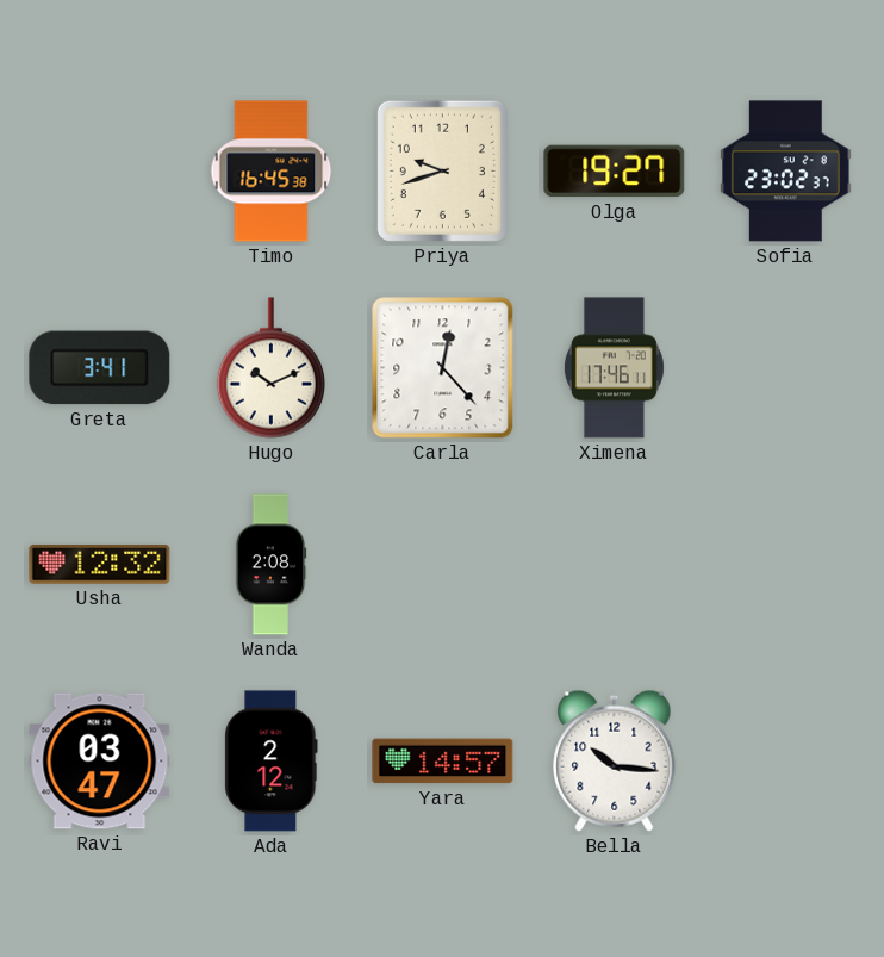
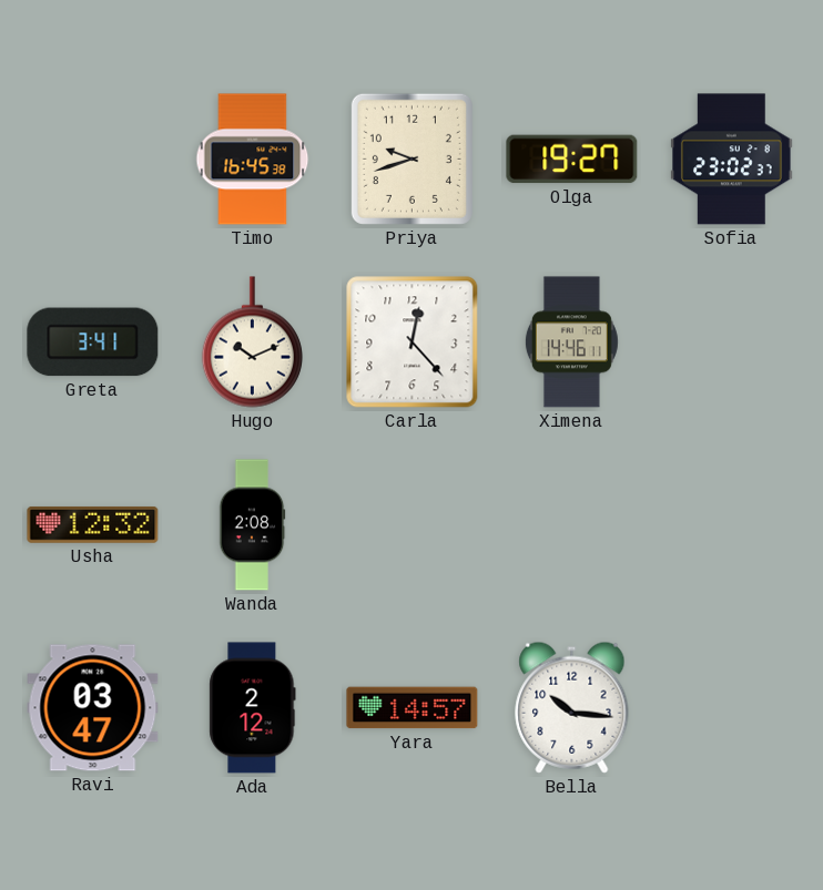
Ximena: 17:46 -> 14:46
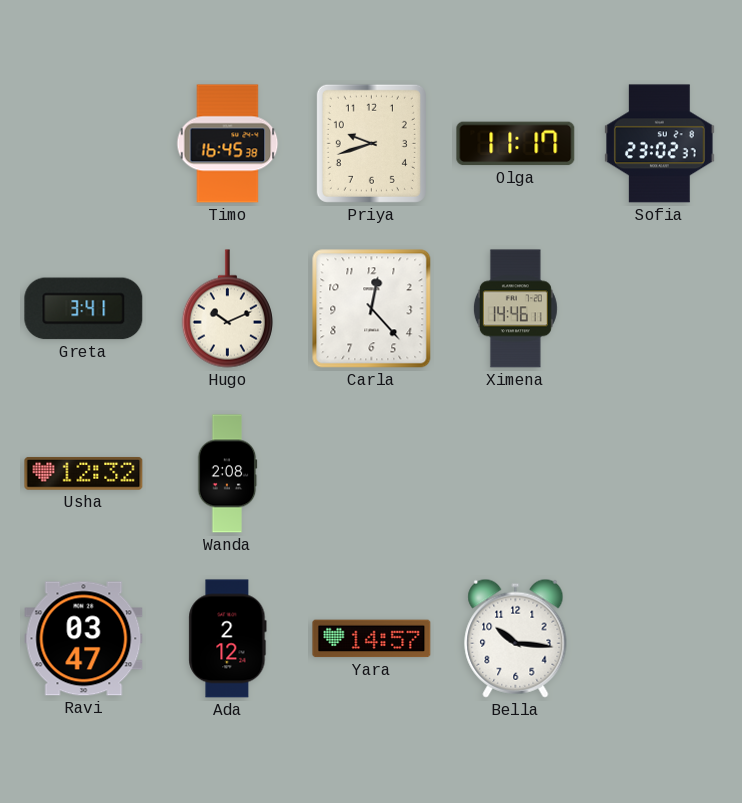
Olga: 19:27 -> 11:17
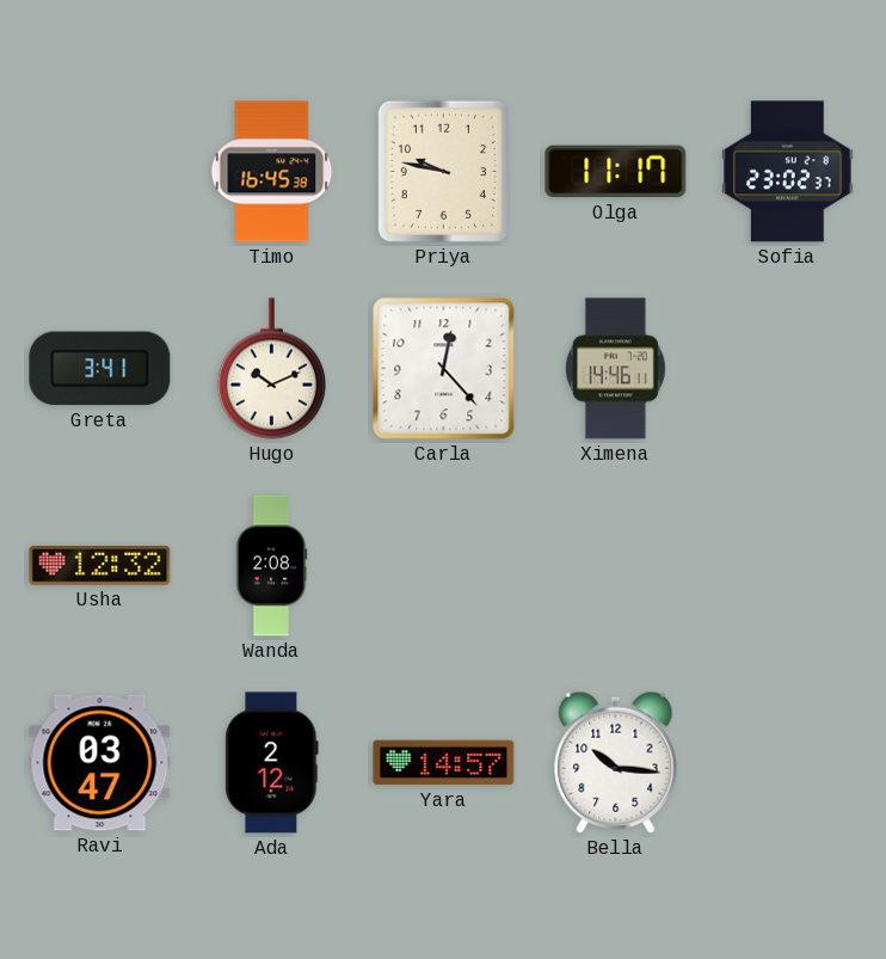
Priya: 9:42 -> 9:47
